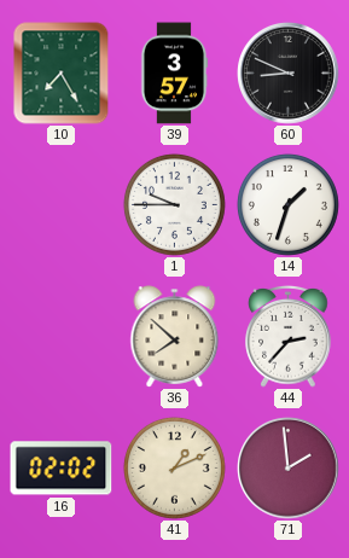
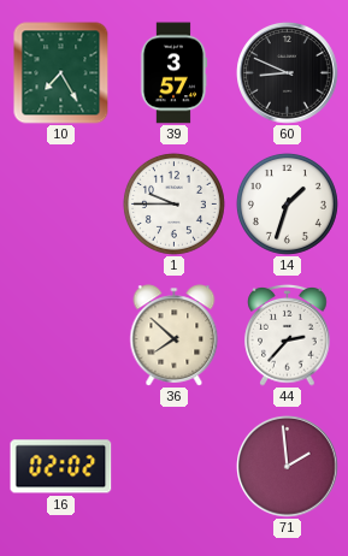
41: 1:11 -> none
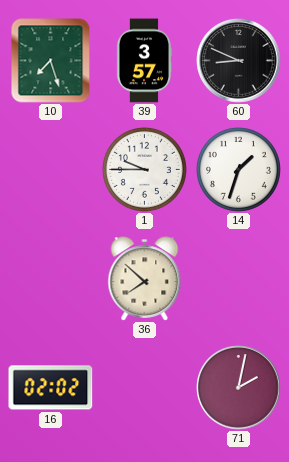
10: 7:25 -> 7:27
44: 2:37 -> none
71: 1:59 -> 2:02
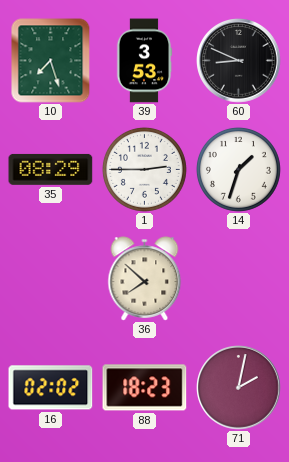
39: 3:57 -> 3:53
35: none -> 08:29
1: 9:45 -> 2:45
88: none -> 18:23
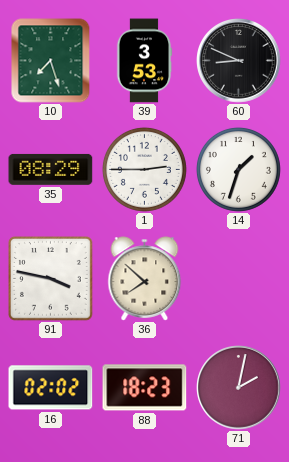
91: none -> 3:47
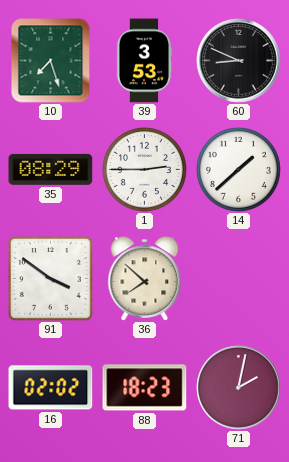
14: 1:33 -> 1:38
91: 3:47 -> 3:51
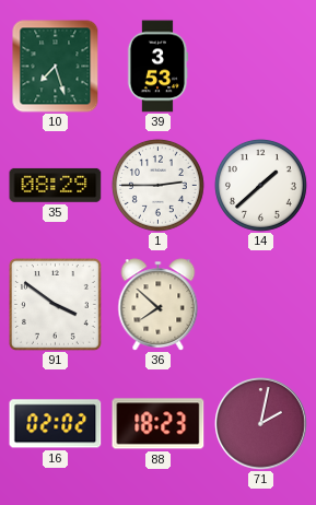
60: 8:49 -> none
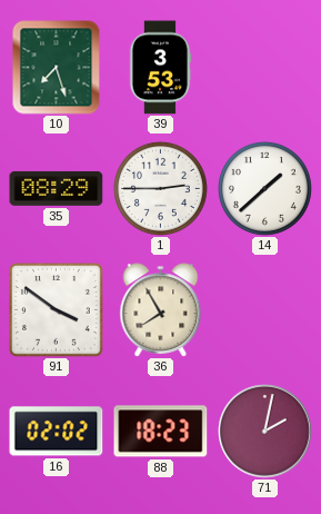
36: 7:52 -> 7:55
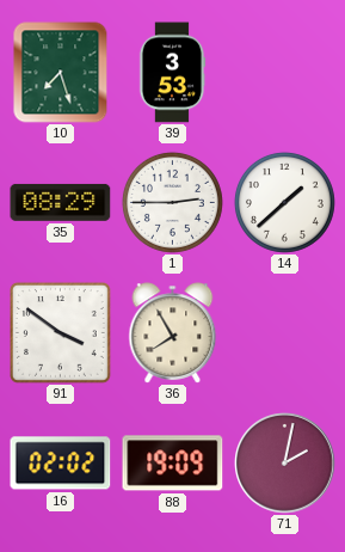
88: 18:23 -> 19:09
